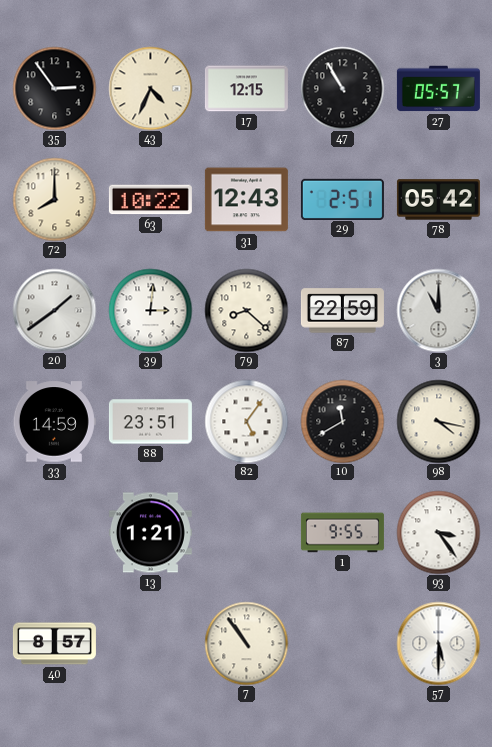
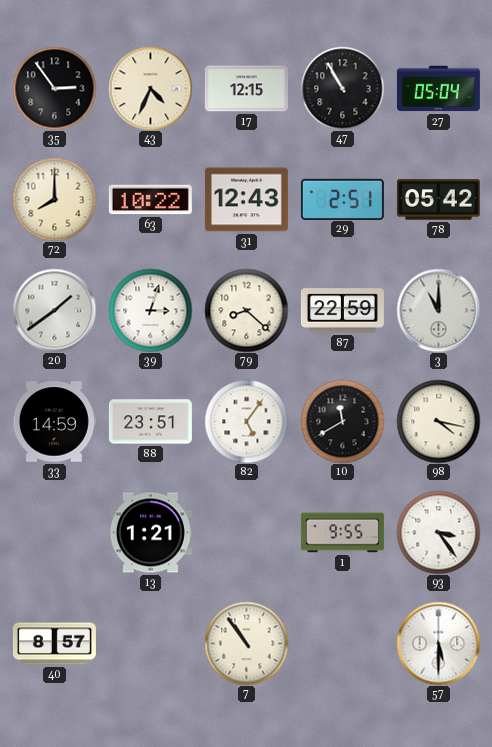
27: 05:57 -> 05:04
39: 3:01 -> 3:03
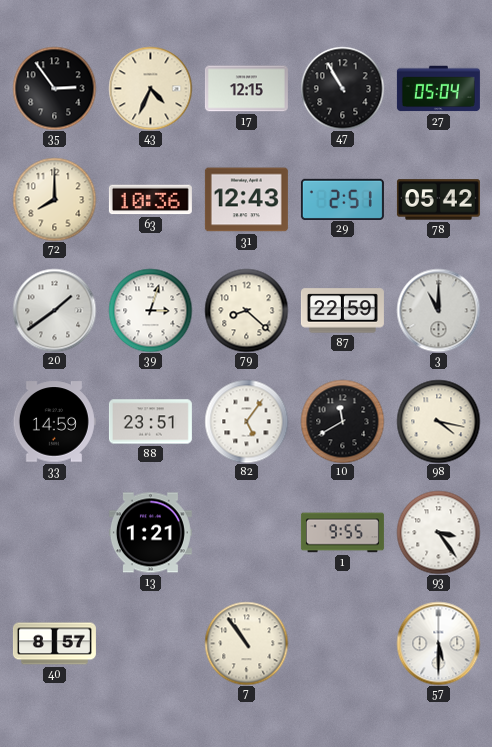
63: 10:22 -> 10:36
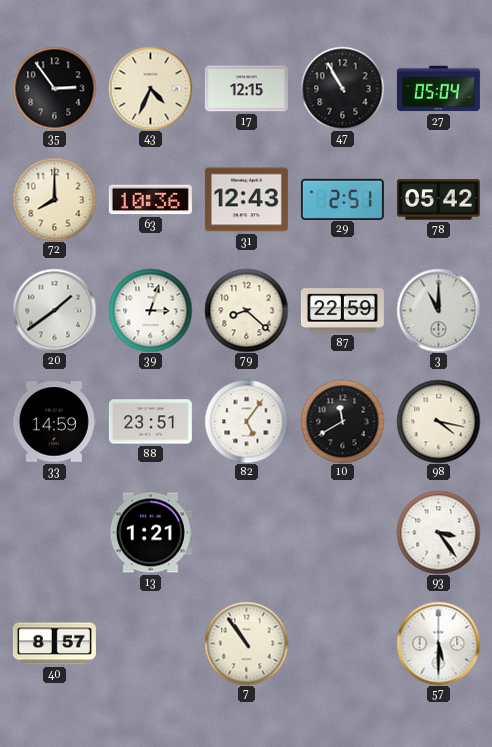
1: 9:55 -> none
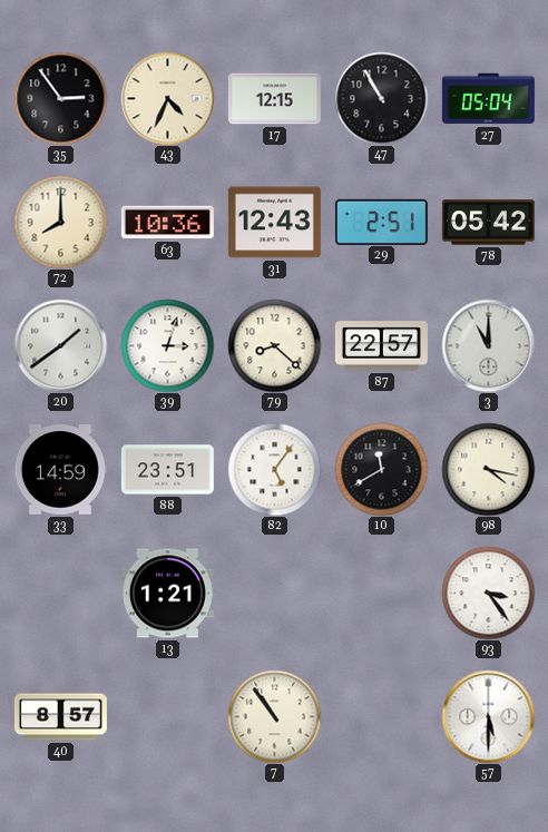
87: 22:59 -> 22:57
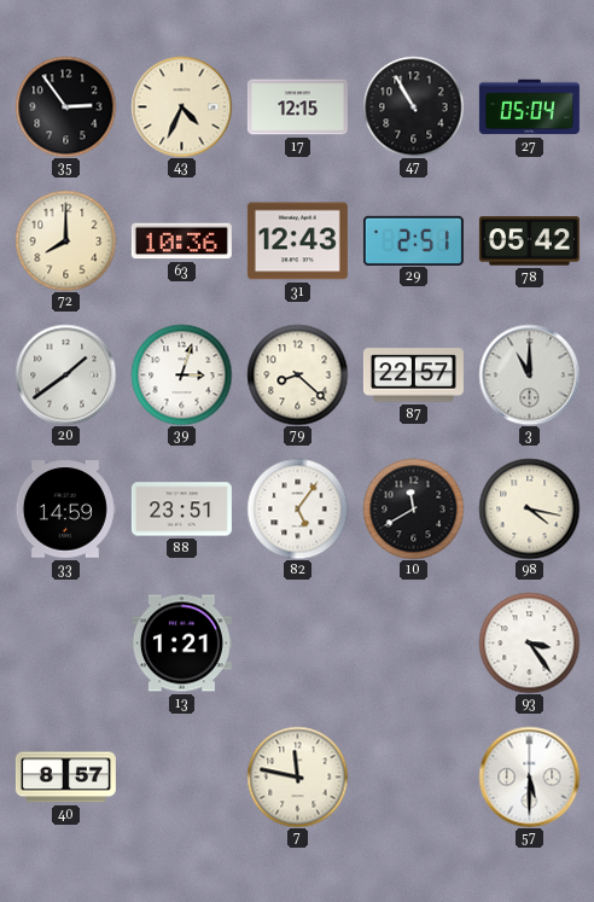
7: 10:54 -> 11:47
